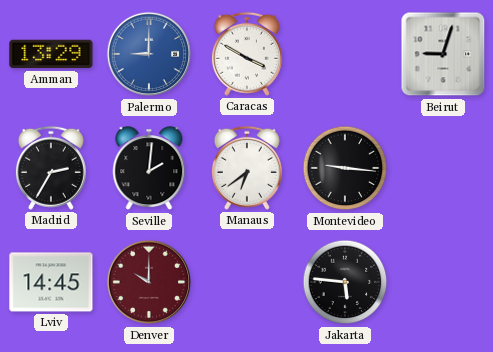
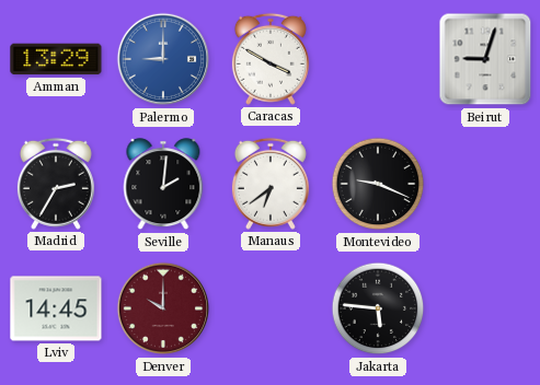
Montevideo: 9:16 -> 9:19
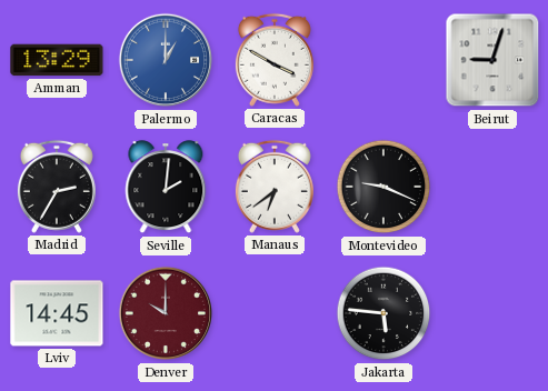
Palermo: 9:00 -> 1:00
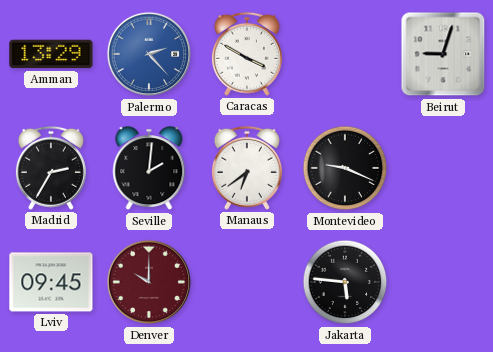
Palermo: 1:00 -> 2:23
Lviv: 14:45 -> 09:45
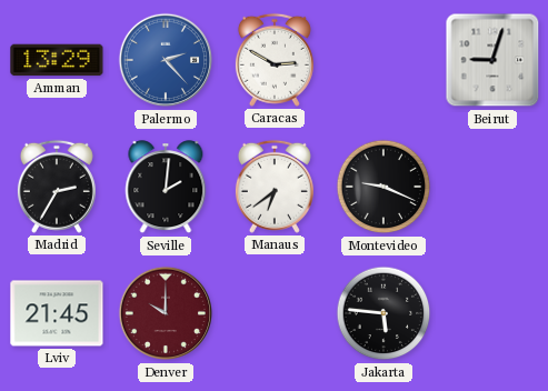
Caracas: 3:50 -> 2:50
Lviv: 09:45 -> 21:45
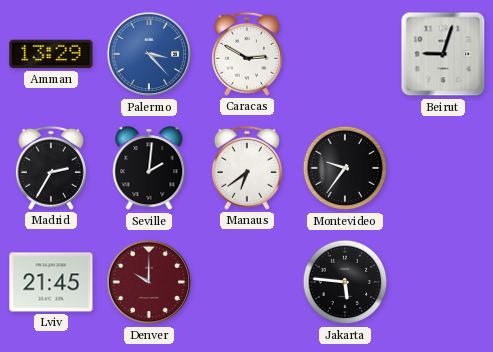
Palermo: 2:23 -> 3:23
Montevideo: 9:19 -> 9:36
